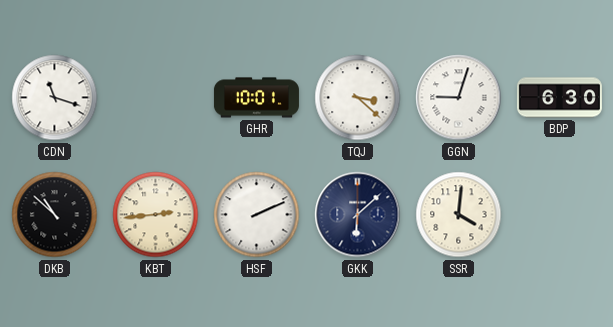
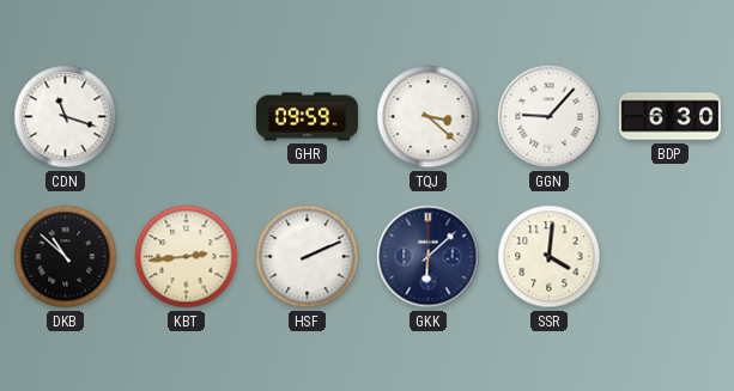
GHR: 10:01 -> 09:59
GGN: 9:03 -> 9:07
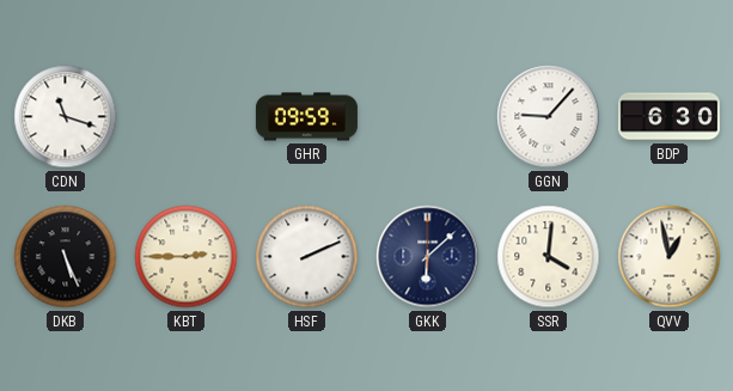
TQJ: 3:22 -> none
DKB: 10:52 -> 5:26
KBT: 2:44 -> 2:45
QVV: none -> 12:58
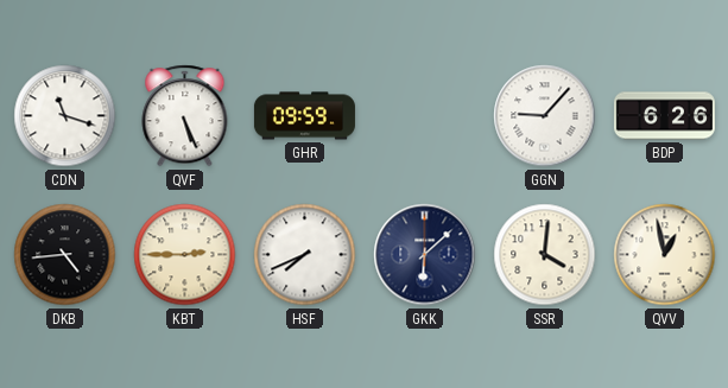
QVF: none -> 5:26
BDP: 6:30 -> 6:26
DKB: 5:26 -> 4:44
HSF: 2:11 -> 7:41
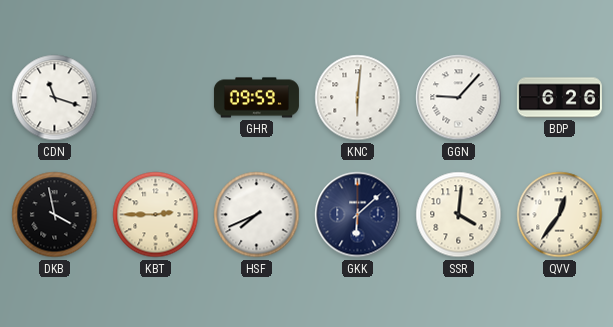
QVF: 5:26 -> none
KNC: none -> 6:01
DKB: 4:44 -> 3:58
QVV: 12:58 -> 12:36
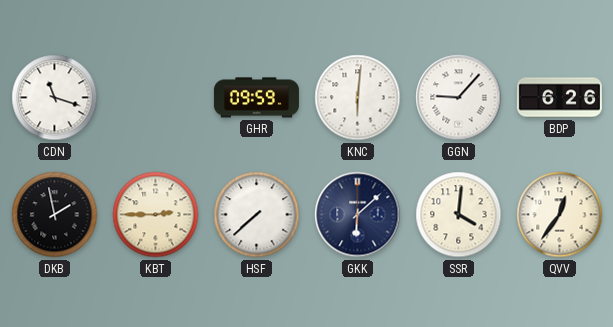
DKB: 3:58 -> 1:58
HSF: 7:41 -> 7:38
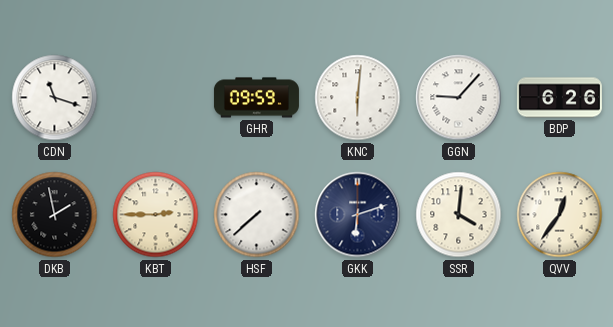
GKK: 6:08 -> 6:12
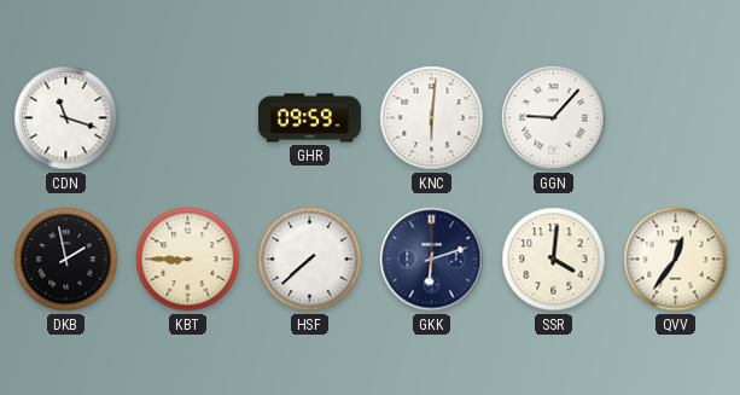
BDP: 6:26 -> none
KBT: 2:45 -> 8:45
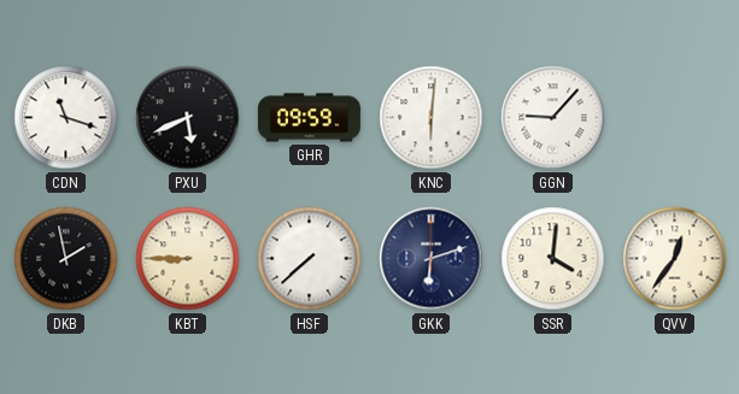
PXU: none -> 5:41
